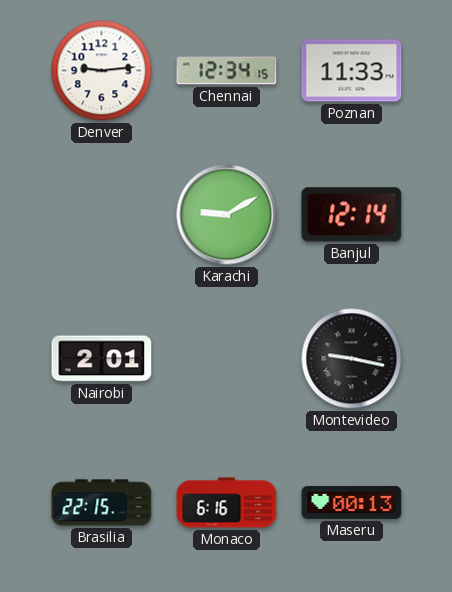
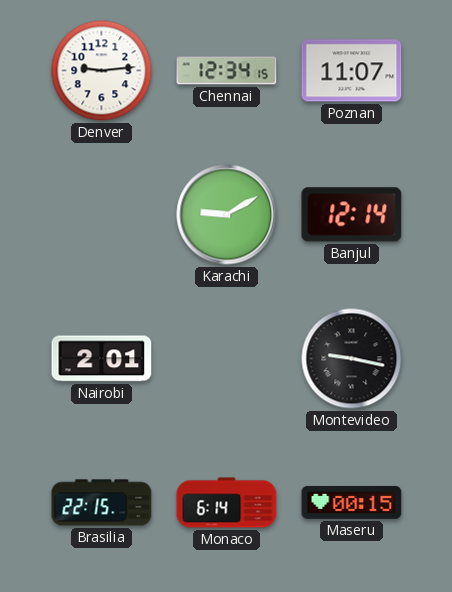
Poznan: 11:33 -> 11:07
Monaco: 6:16 -> 6:14
Maseru: 00:13 -> 00:15
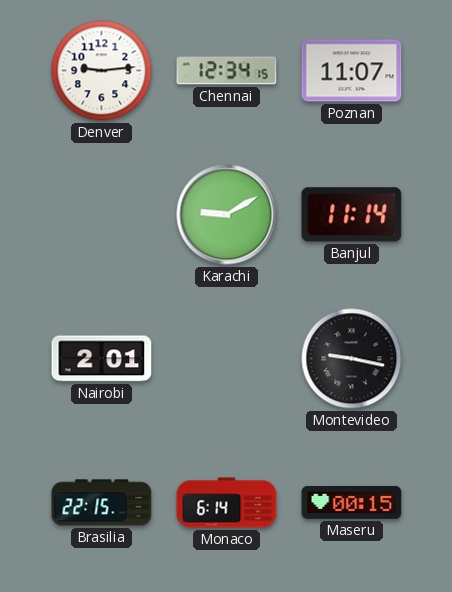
Banjul: 12:14 -> 11:14
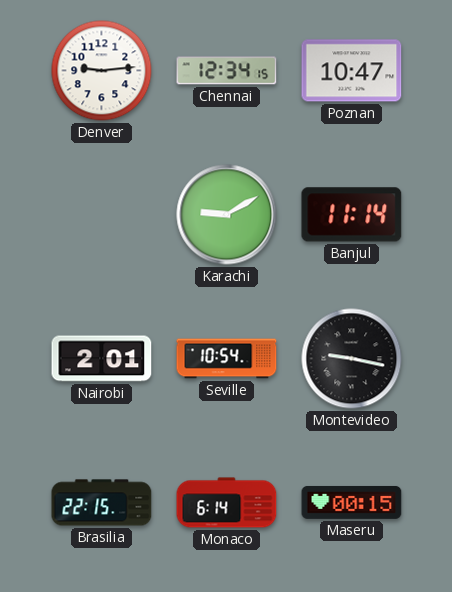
Poznan: 11:07 -> 10:47
Seville: none -> 10:54
